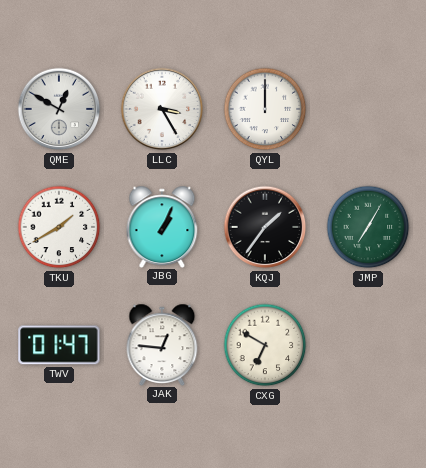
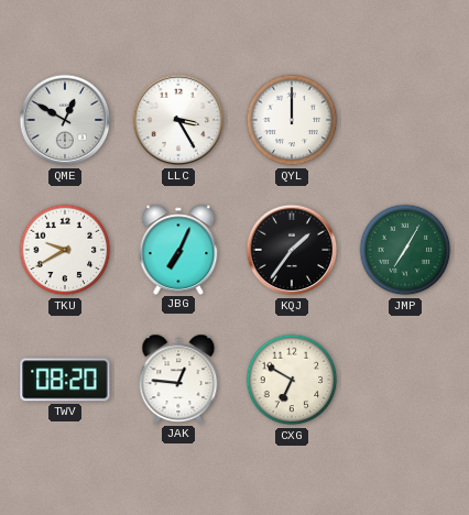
TKU: 1:40 -> 9:40
JBG: 1:04 -> 7:04
TWV: 01:47 -> 08:20
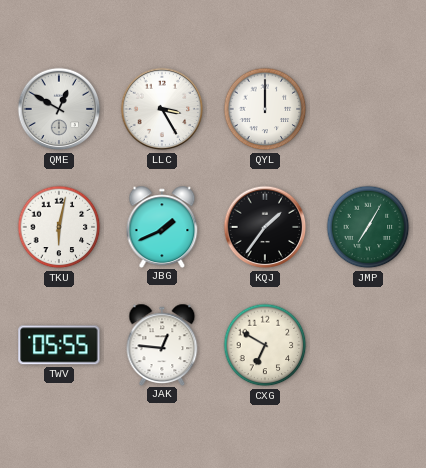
TKU: 9:40 -> 6:02
JBG: 7:04 -> 1:41
TWV: 08:20 -> 05:55
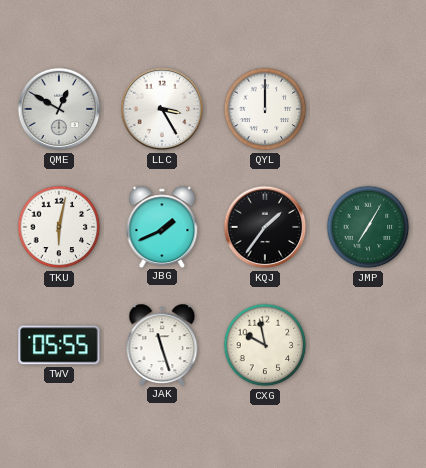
JAK: 12:46 -> 11:27
CXG: 6:50 -> 9:58
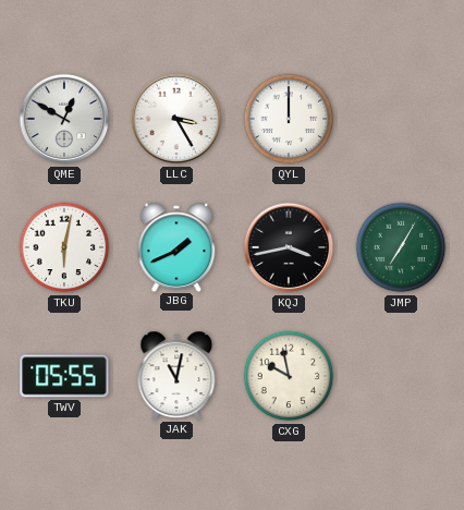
KQJ: 1:36 -> 3:43
JAK: 11:27 -> 11:02
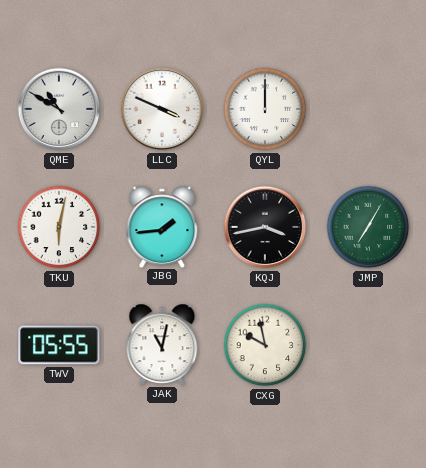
QME: 12:50 -> 10:50
LLC: 3:25 -> 3:49
JBG: 1:41 -> 1:44
